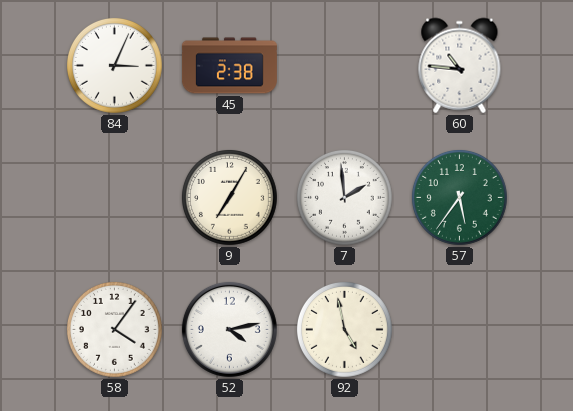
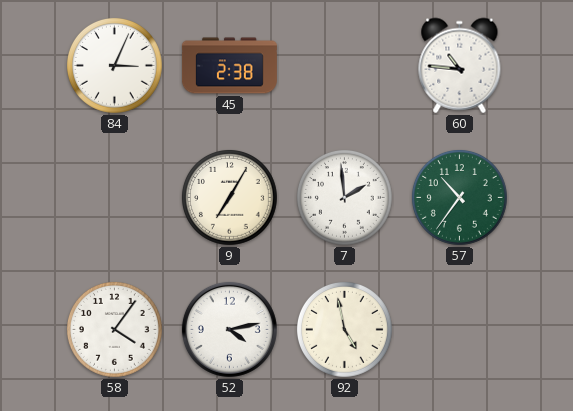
57: 5:36 -> 10:36
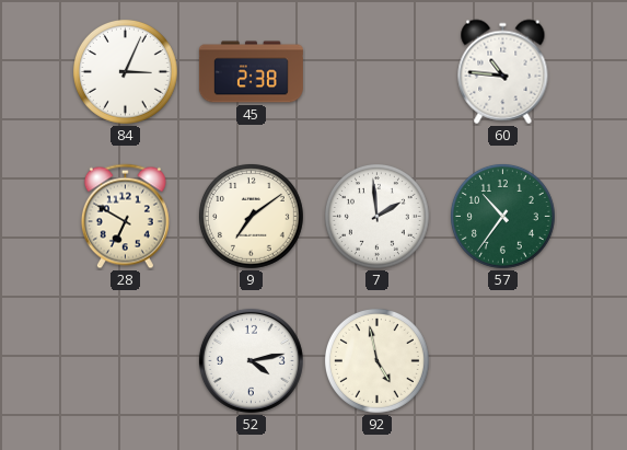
28: none -> 6:50
9: 7:05 -> 7:09
58: 4:06 -> none
